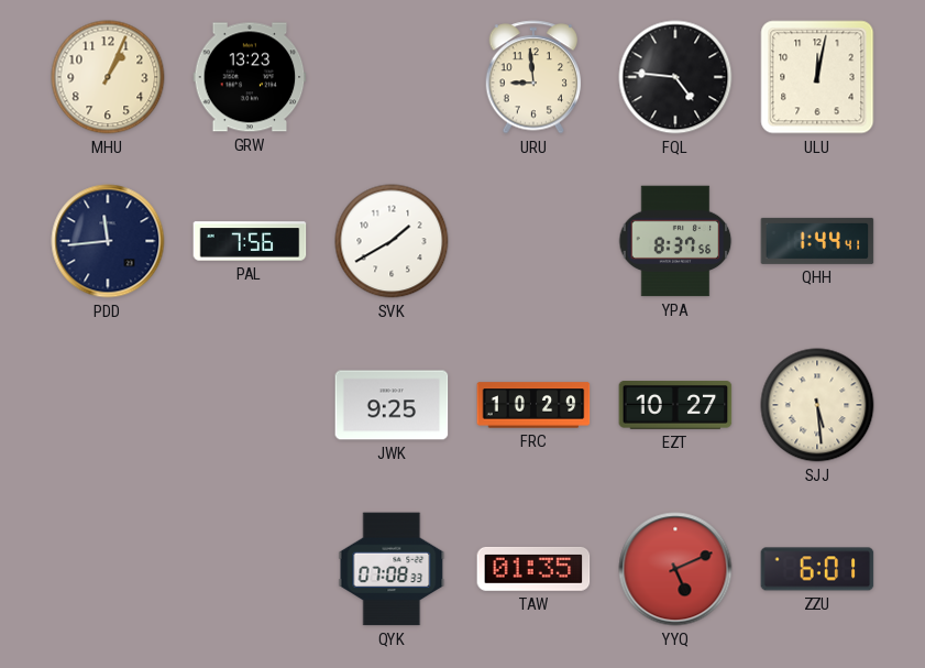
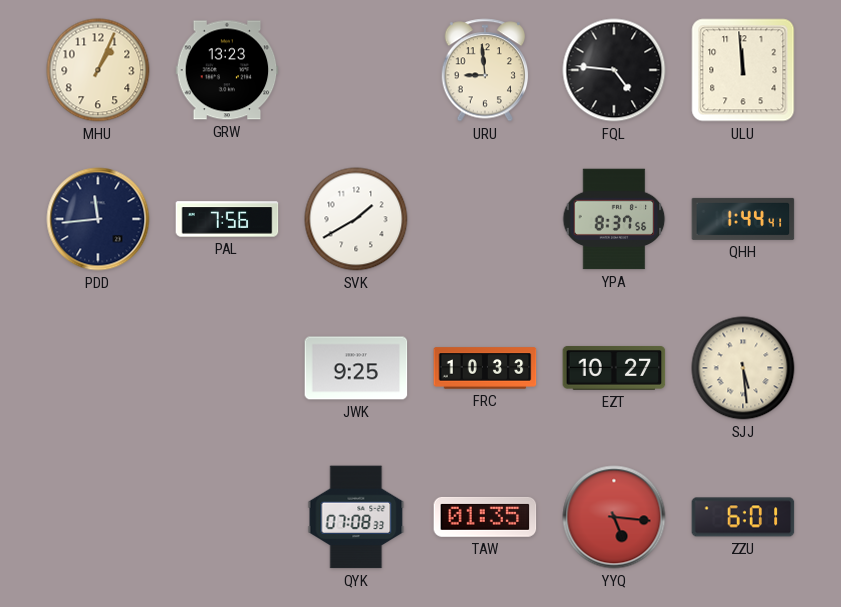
ULU: 12:02 -> 11:59
FRC: 10:29 -> 10:33
YYQ: 5:11 -> 5:16
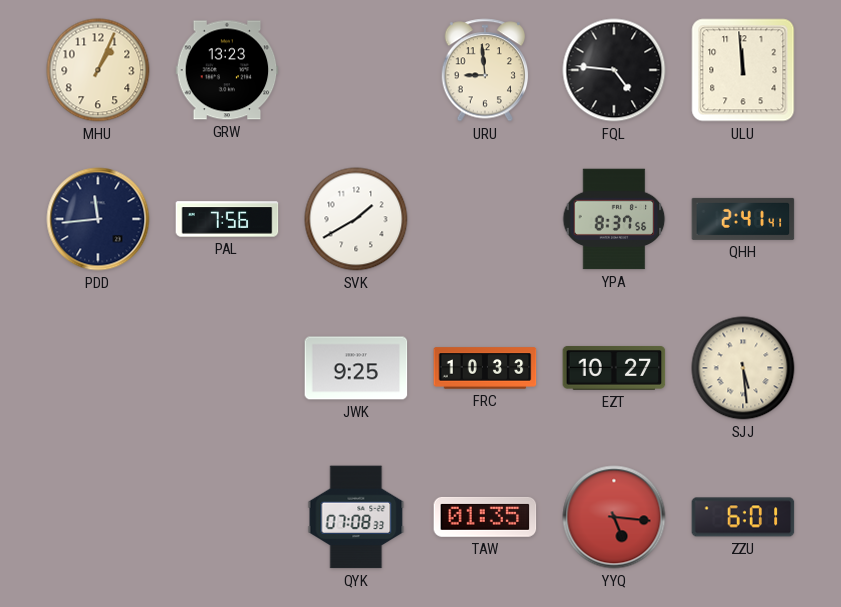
QHH: 1:44 -> 2:41
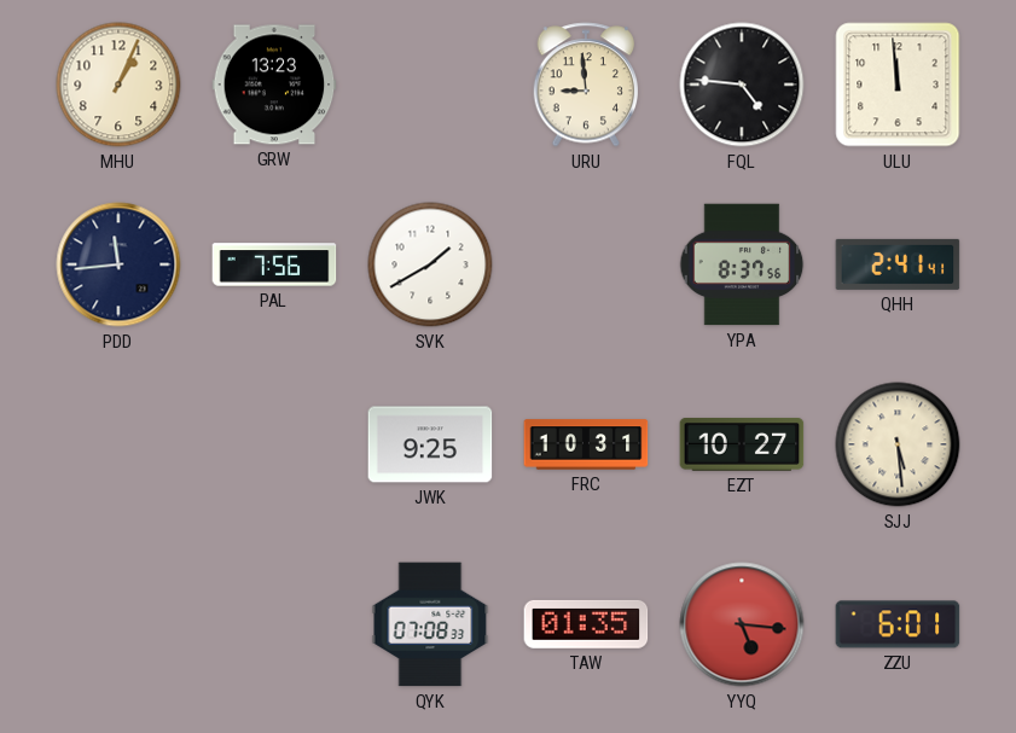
FRC: 10:33 -> 10:31
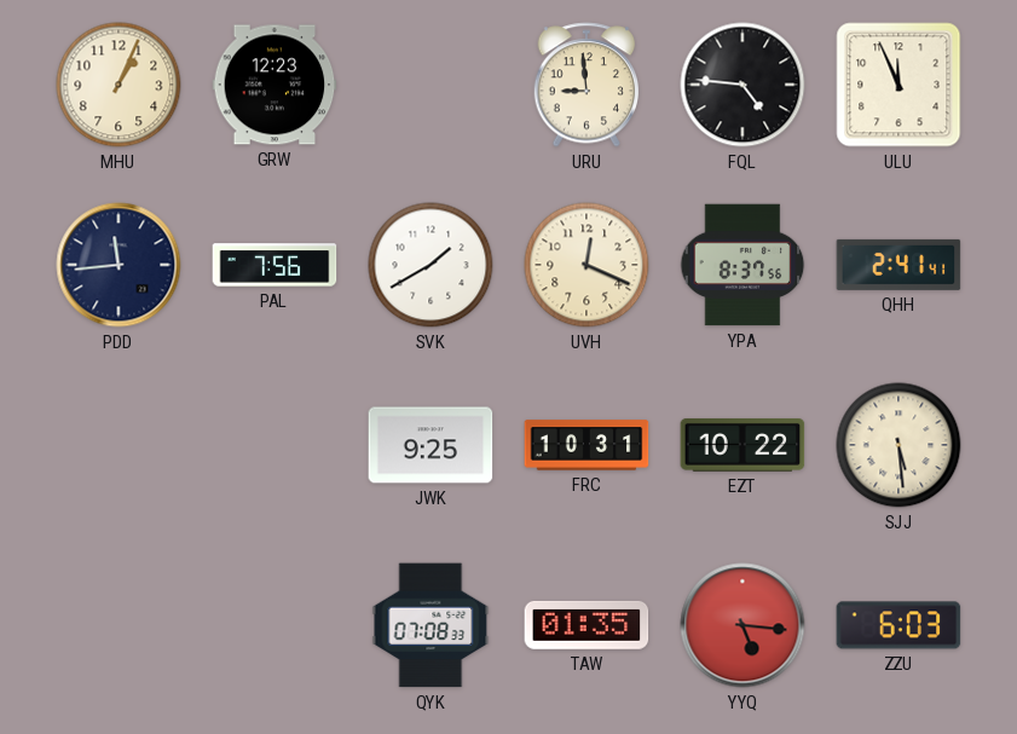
GRW: 13:23 -> 12:23
ULU: 11:59 -> 11:56
UVH: none -> 12:19
EZT: 10:27 -> 10:22
ZZU: 6:01 -> 6:03
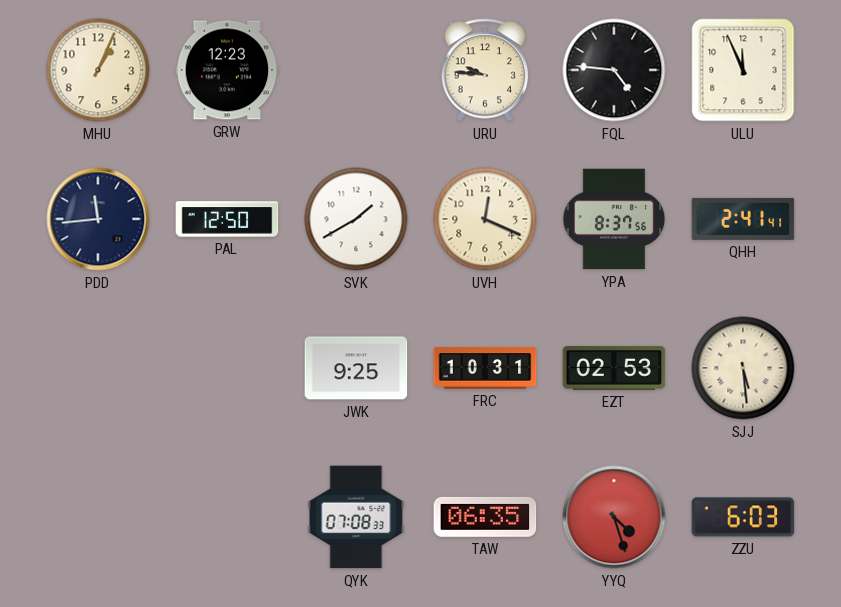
URU: 8:59 -> 9:46
PAL: 7:56 -> 12:50
EZT: 10:22 -> 02:53
TAW: 01:35 -> 06:35
YYQ: 5:16 -> 4:27
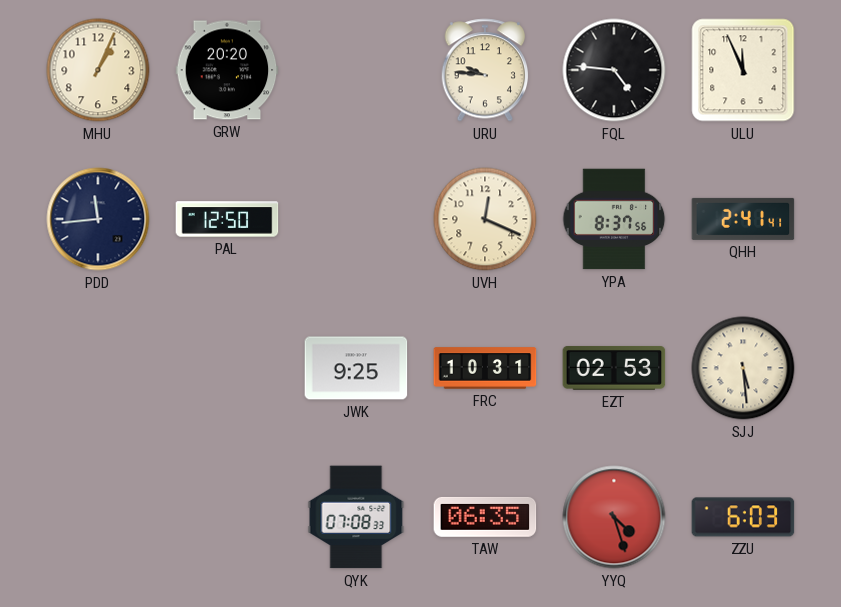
GRW: 12:23 -> 20:20
SVK: 1:40 -> none
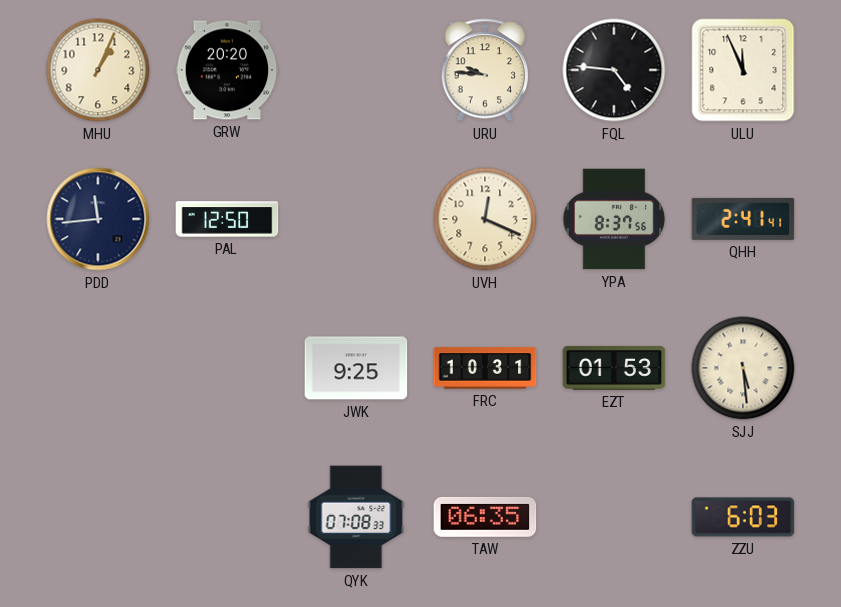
EZT: 02:53 -> 01:53
YYQ: 4:27 -> none
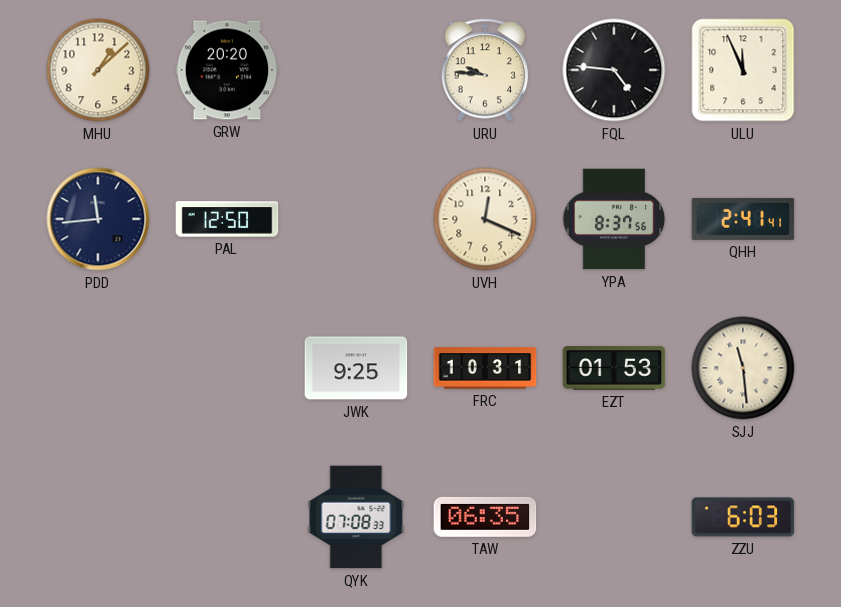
MHU: 1:04 -> 1:08
SJJ: 5:29 -> 11:29
